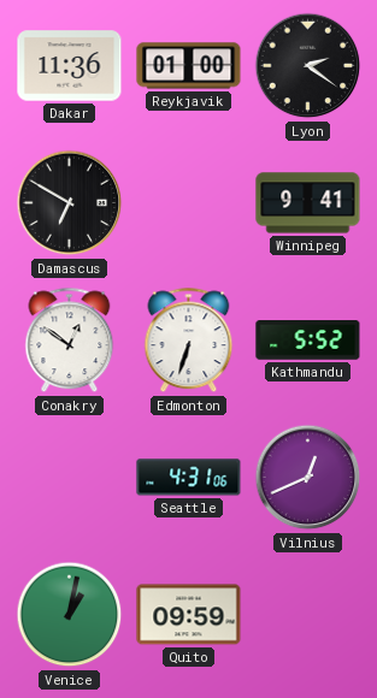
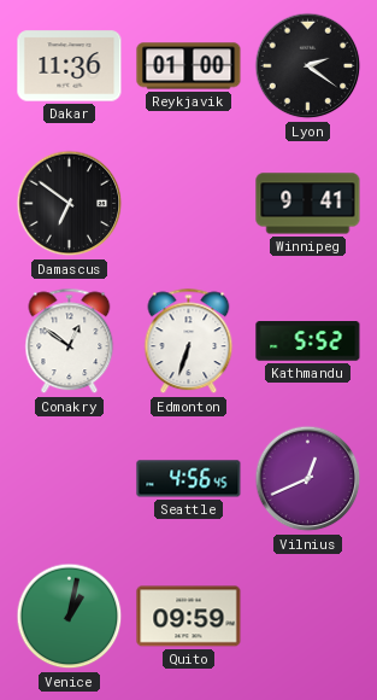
Damascus: 6:50 -> 6:51
Seattle: 4:31 -> 4:56
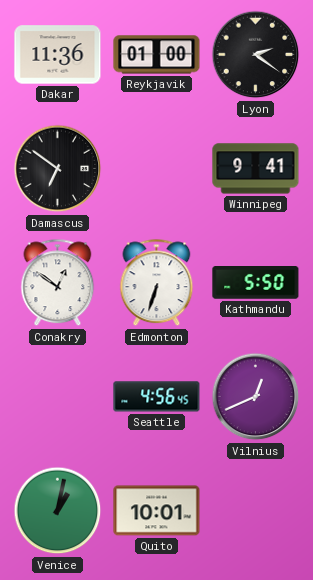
Kathmandu: 5:52 -> 5:50
Quito: 09:59 -> 10:01
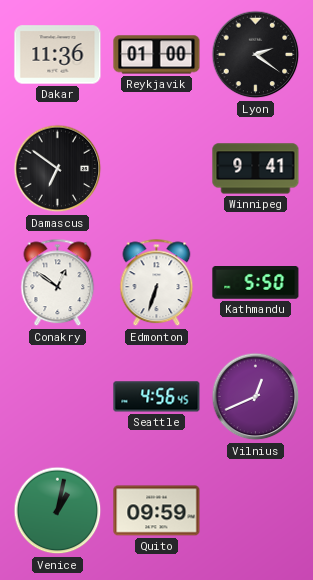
Quito: 10:01 -> 09:59
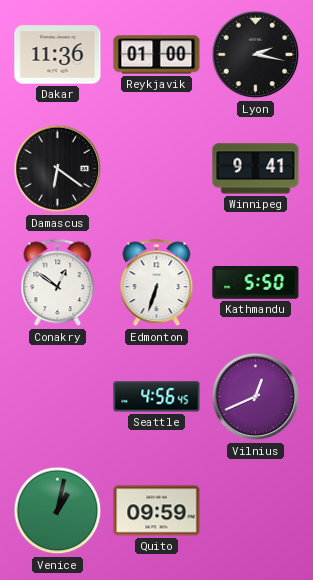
Lyon: 2:21 -> 2:17
Damascus: 6:51 -> 6:21
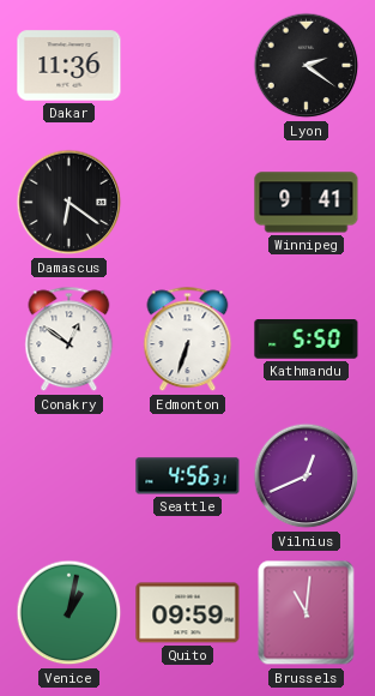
Reykjavik: 01:00 -> none
Lyon: 2:17 -> 2:21
Seattle: 4:56:45 -> 4:56:31
Brussels: none -> 11:01
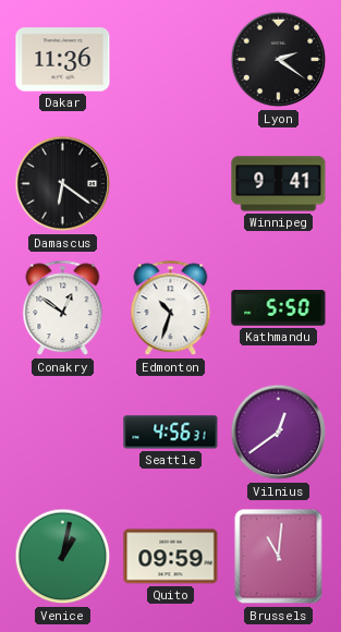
Edmonton: 6:33 -> 10:33
Vilnius: 12:41 -> 12:39
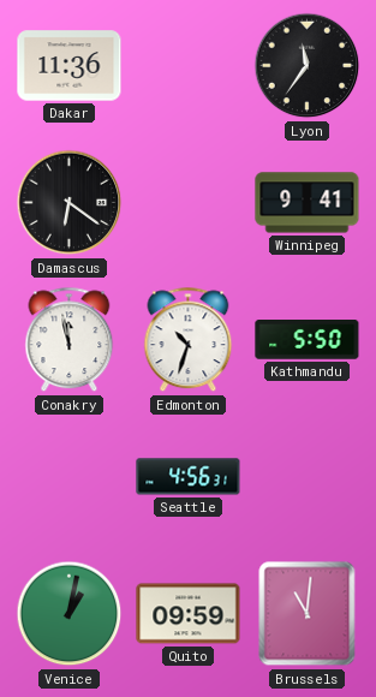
Lyon: 2:21 -> 11:36
Conakry: 12:51 -> 11:58
Vilnius: 12:39 -> none
